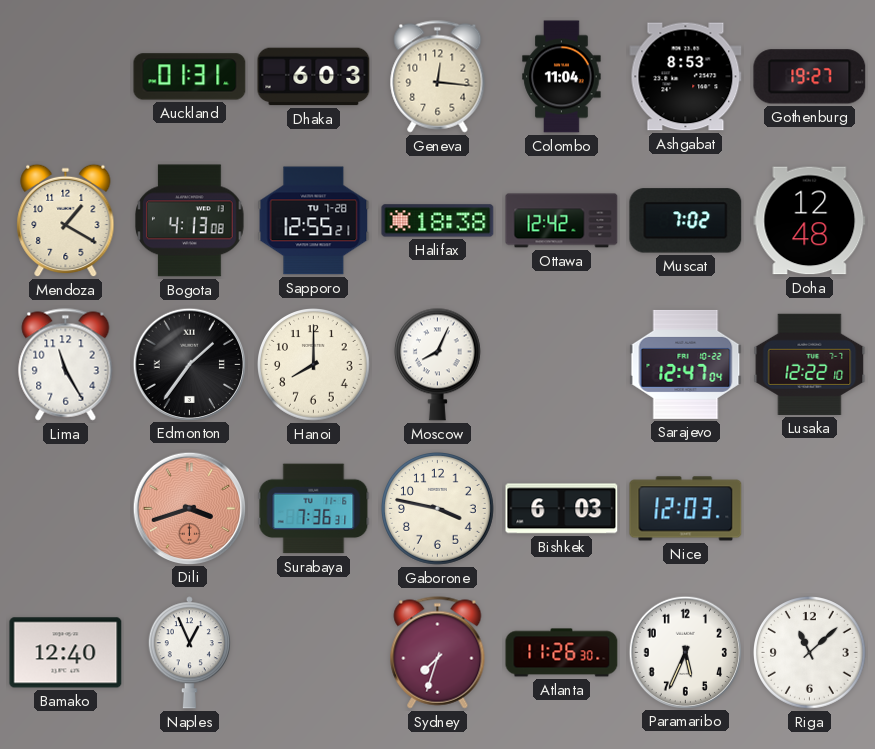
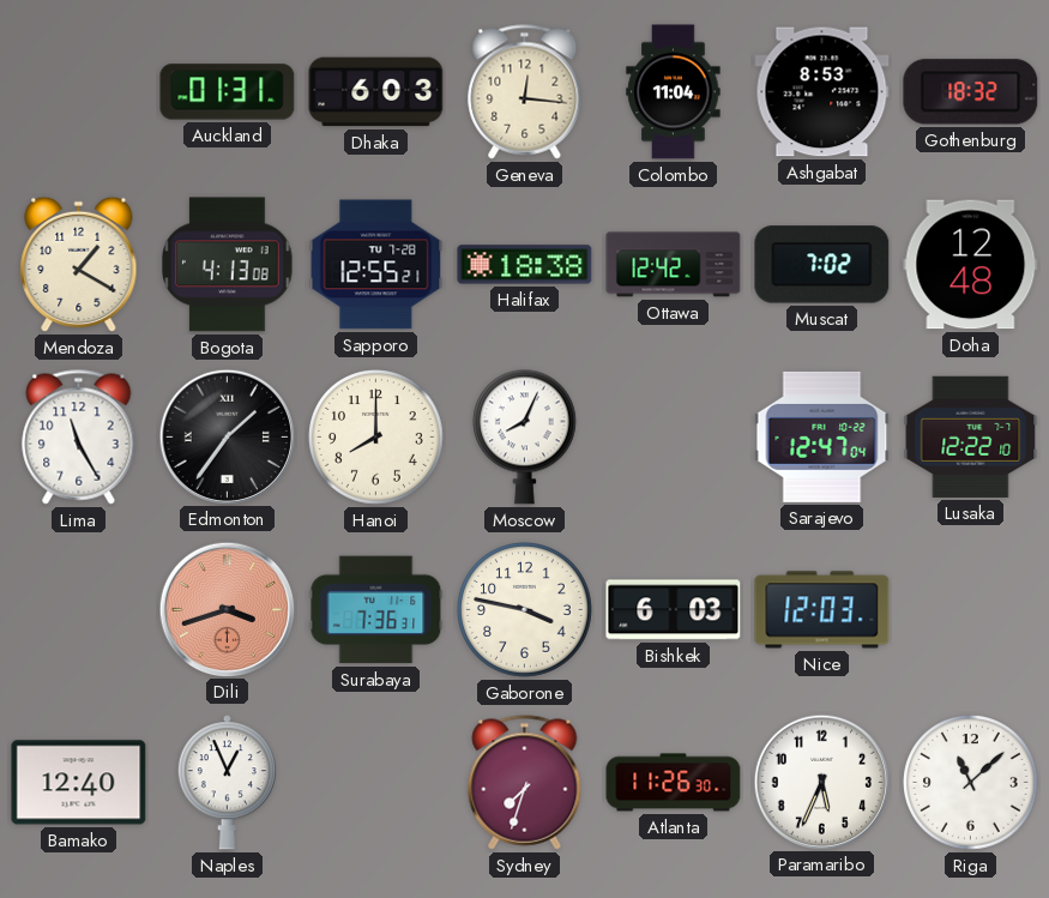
Gothenburg: 19:27 -> 18:32
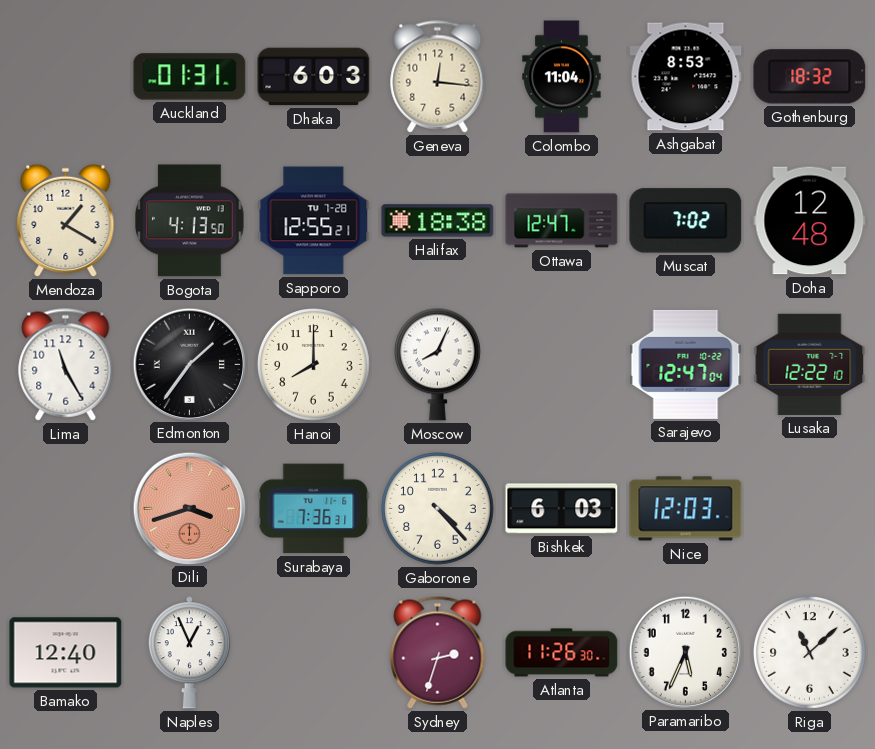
Bogota: 4:13:08 -> 4:13:50
Ottawa: 12:42 -> 12:47
Gaborone: 3:47 -> 4:23
Sydney: 7:33 -> 2:33
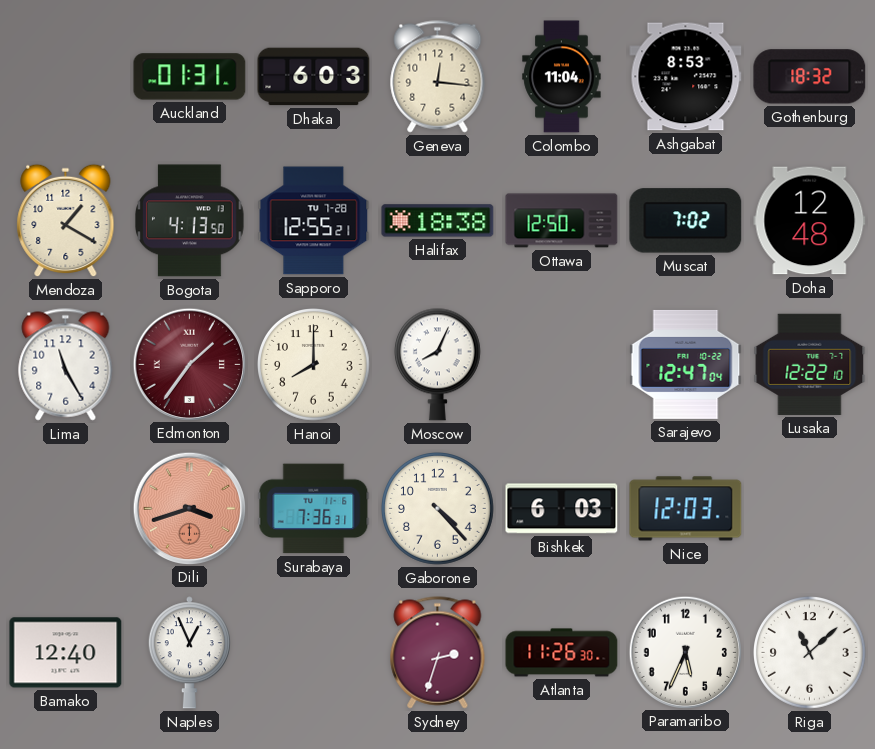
Ottawa: 12:47 -> 12:50
Edmonton dial: black -> burgundy
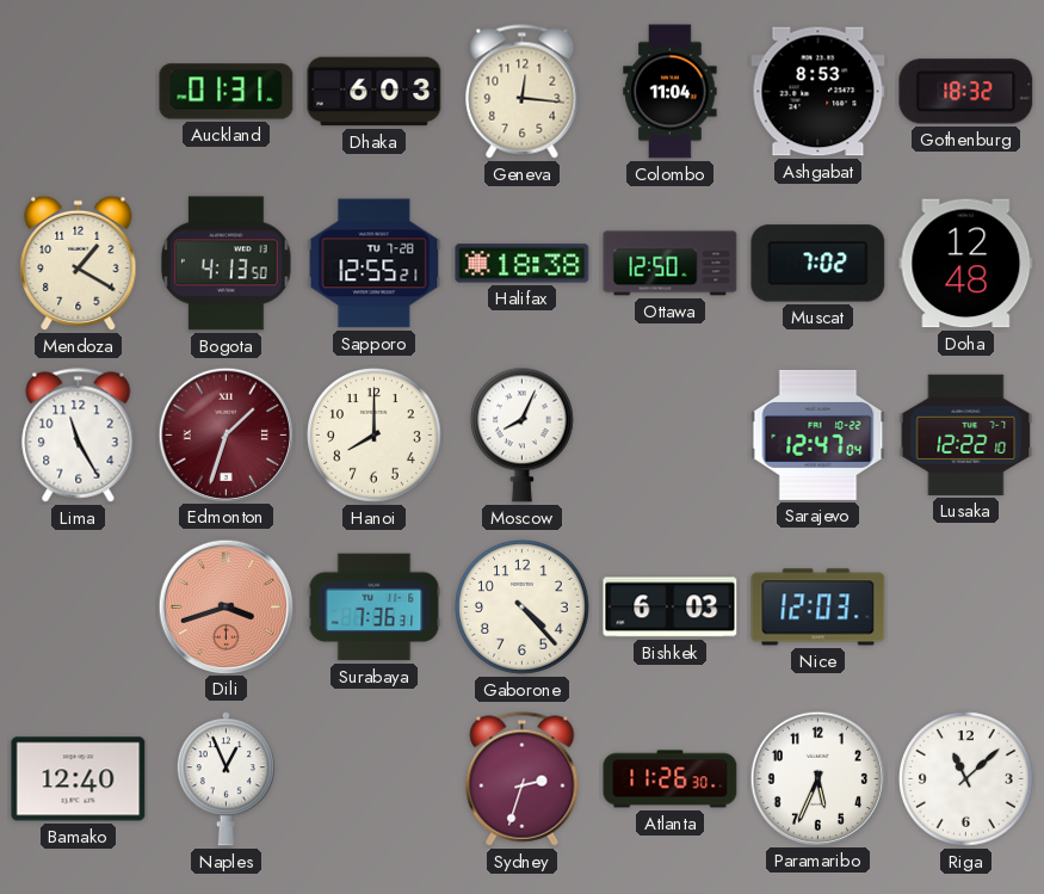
Edmonton: 1:36 -> 1:33
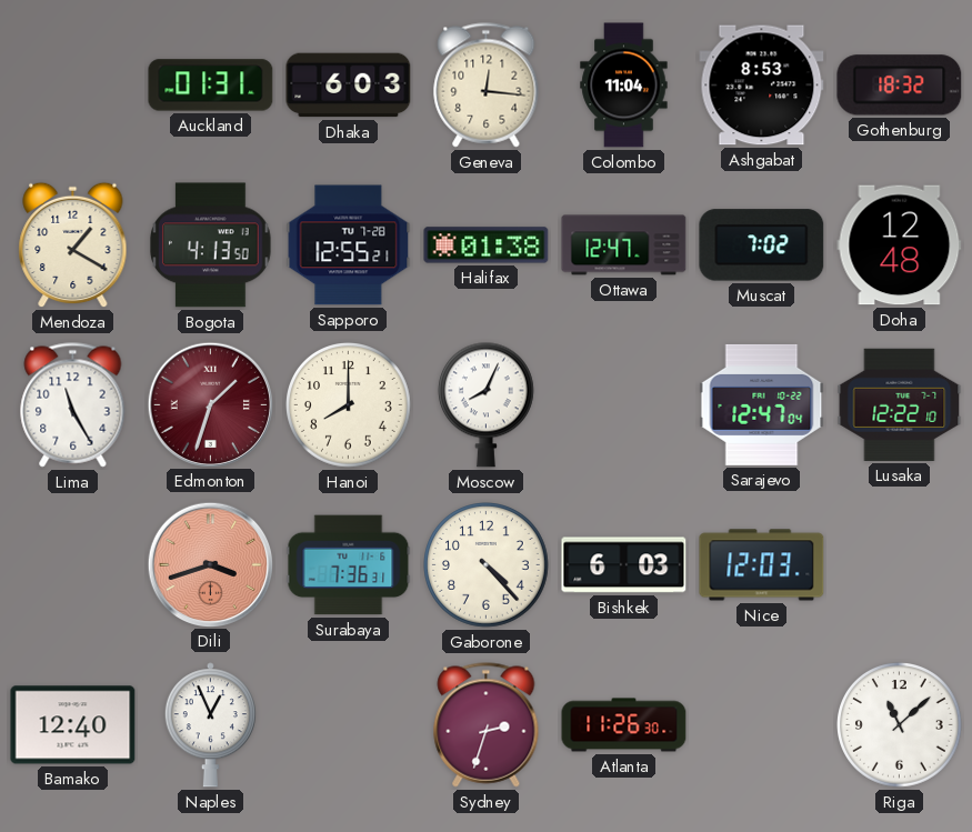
Halifax: 18:38 -> 01:38
Ottawa: 12:50 -> 12:47
Paramaribo: 5:34 -> none
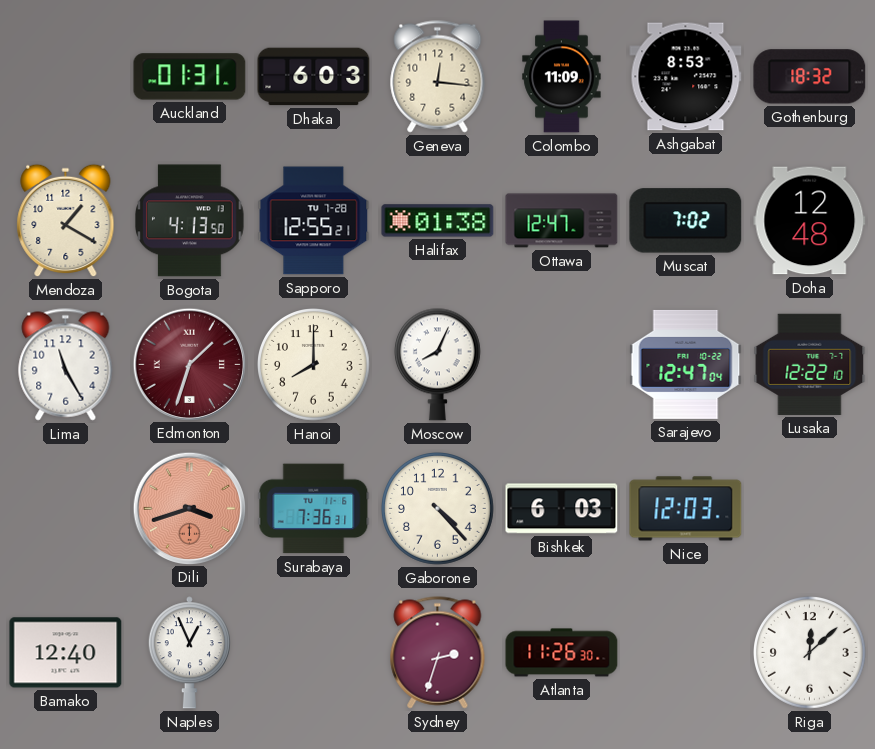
Colombo: 11:04 -> 11:09
Riga: 11:08 -> 12:08
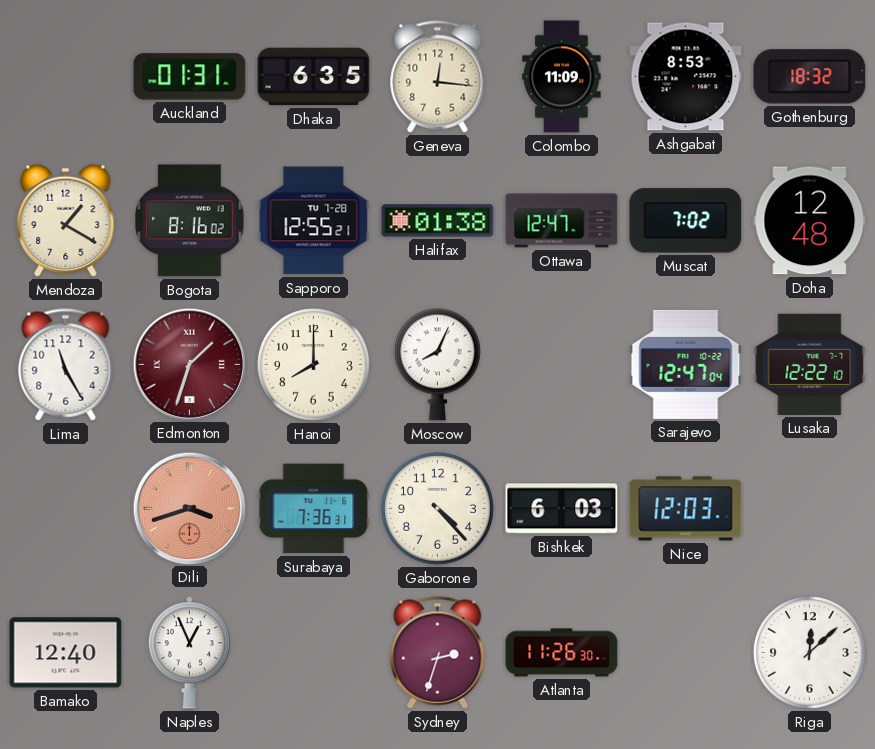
Dhaka: 6:03 -> 6:35
Bogota: 4:13 -> 8:16
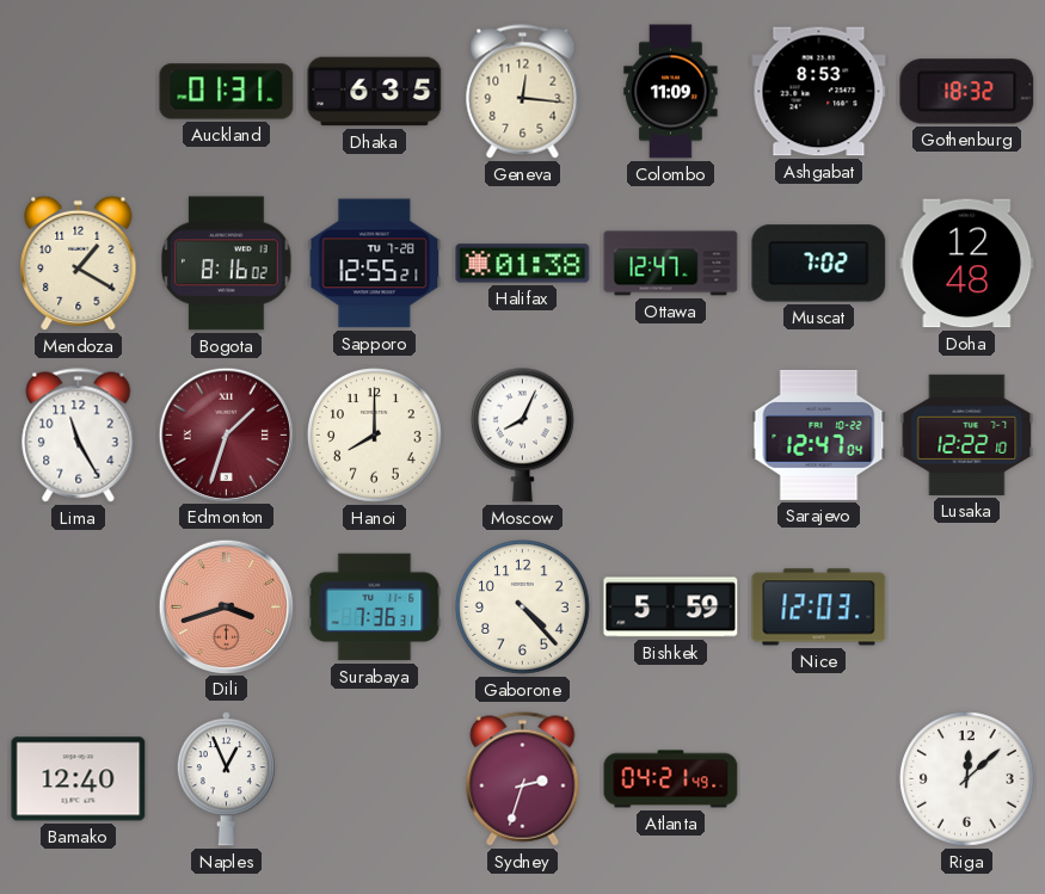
Bishkek: 6:03 -> 5:59
Atlanta: 11:26 -> 04:21
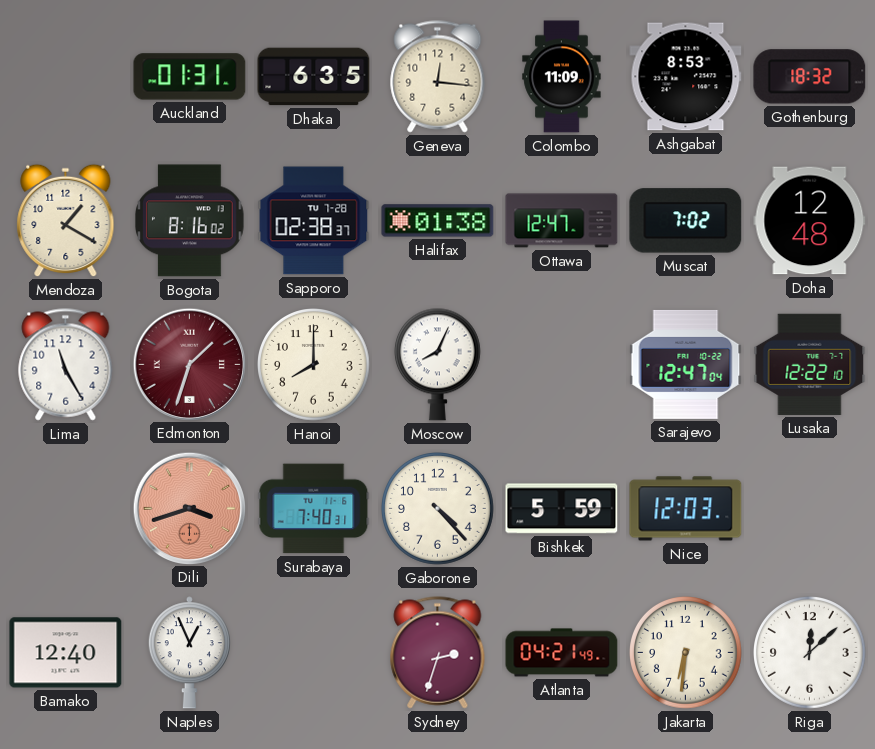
Sapporo: 12:55 -> 02:38
Surabaya: 7:36 -> 7:40
Jakarta: none -> 6:31
